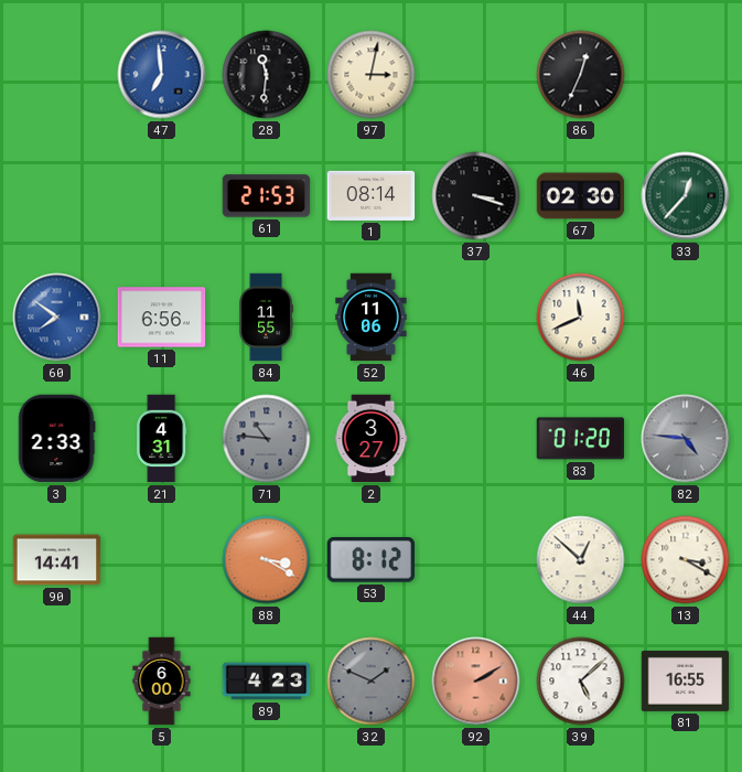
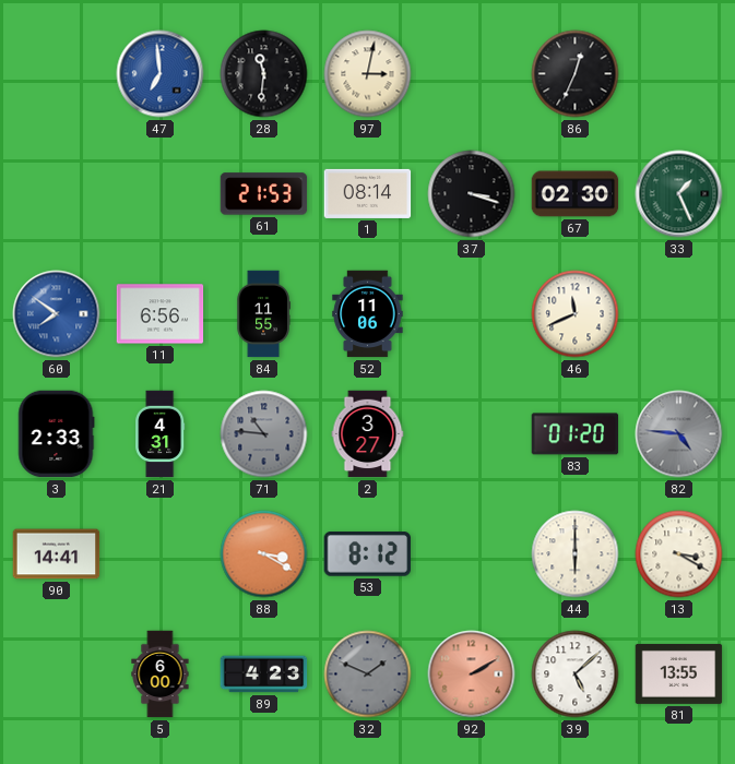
33: 12:37 -> 1:26
44: 12:52 -> 6:00
81: 16:55 -> 13:55
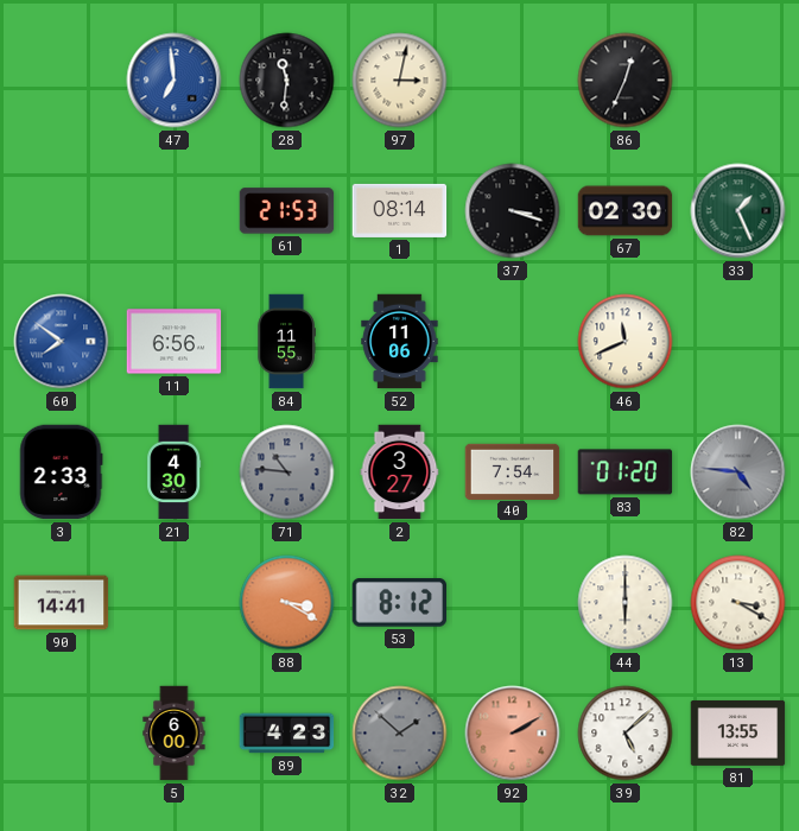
21: 4:31 -> 4:30
40: none -> 7:54
32: 1:49 -> 1:52
